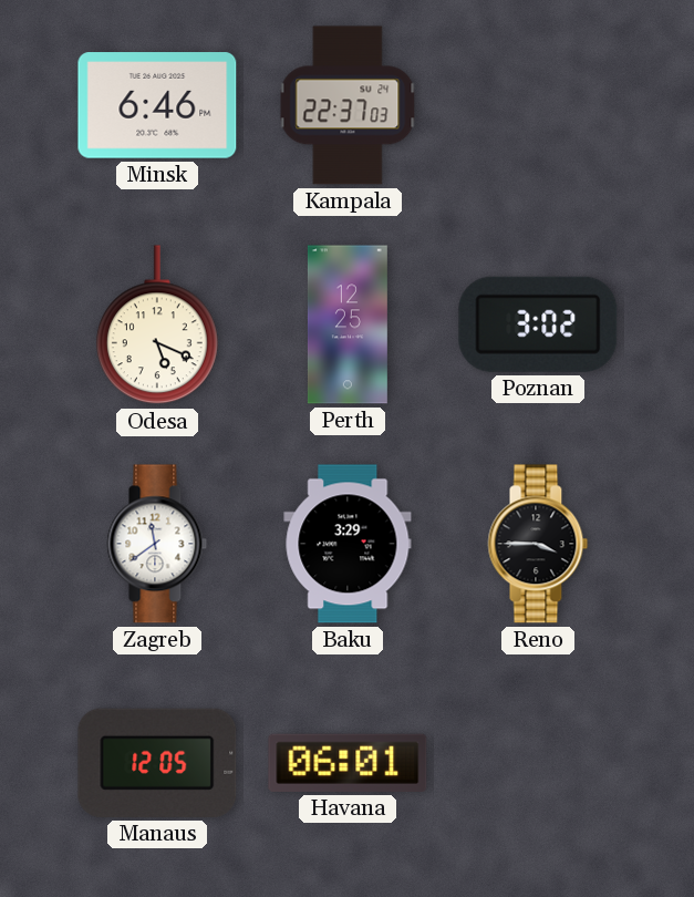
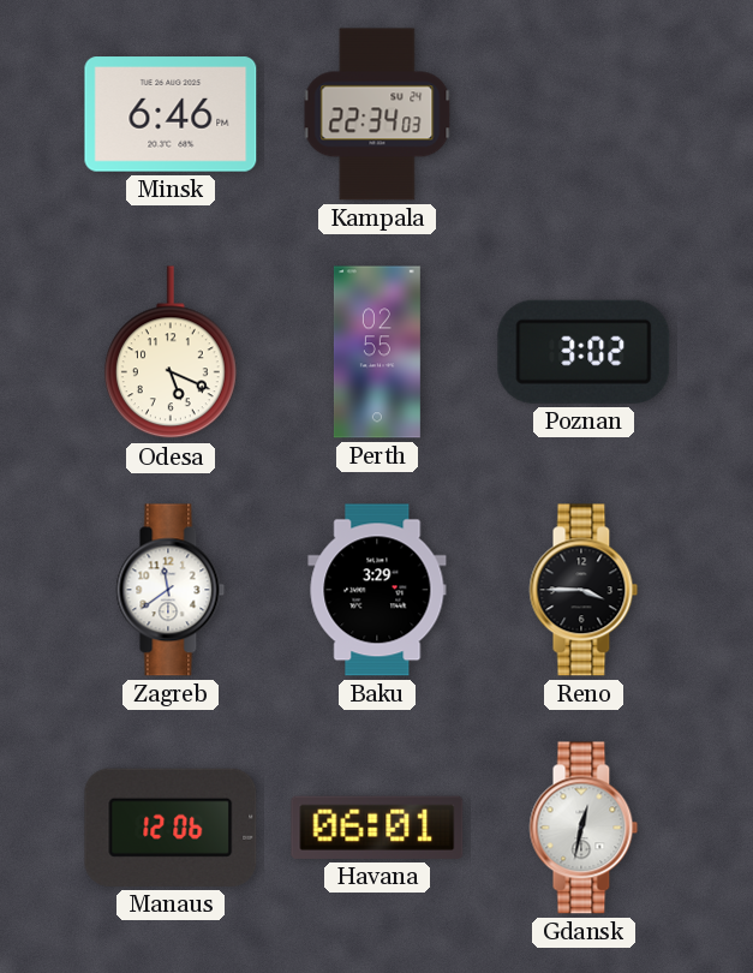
Kampala: 22:37 -> 22:34
Perth: 12:25 -> 02:55
Manaus: 12:05 -> 12:06
Gdansk: none -> 12:32
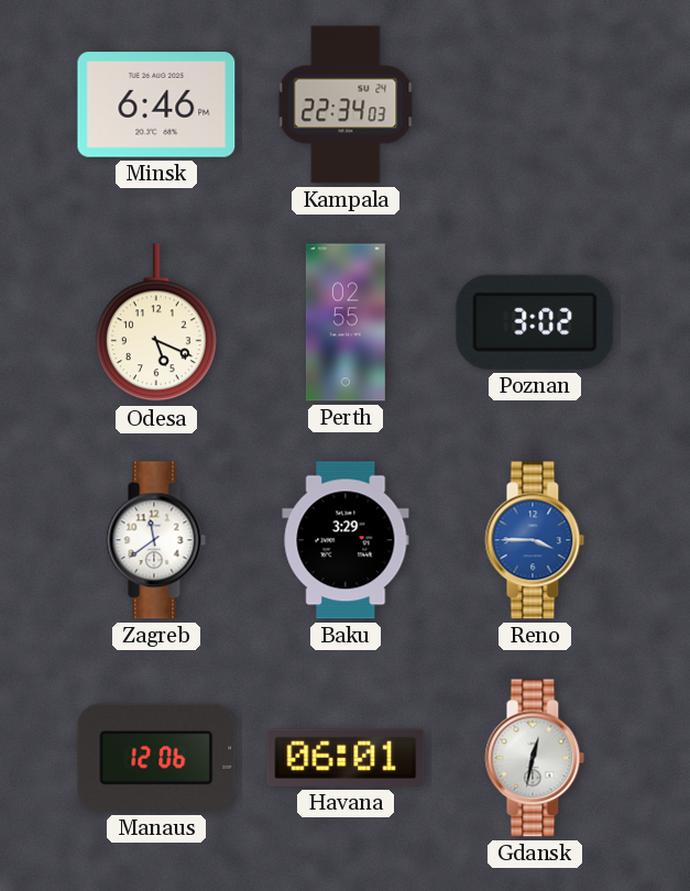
Reno dial: black -> blue
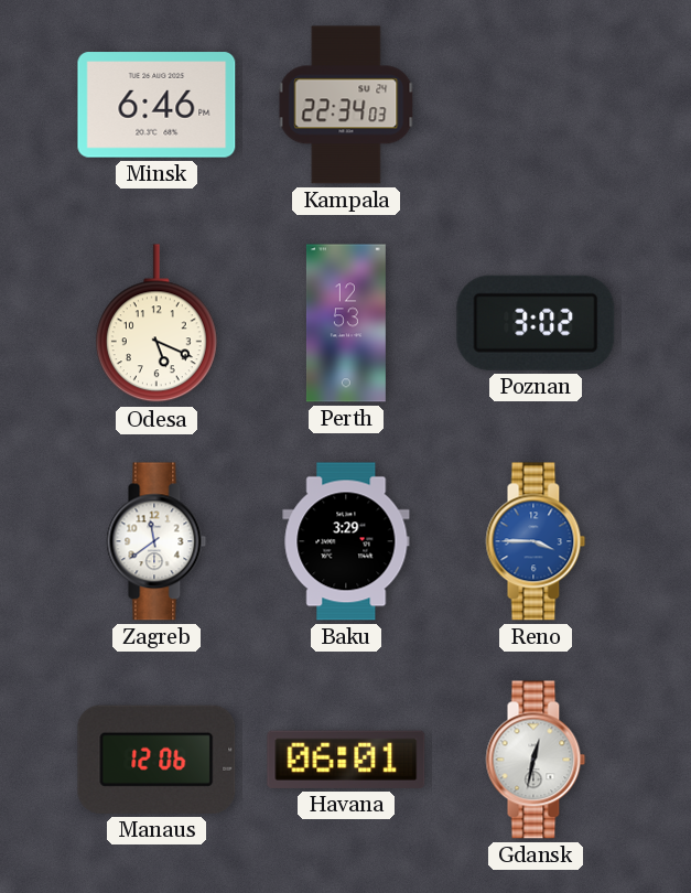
Perth: 02:55 -> 12:53
